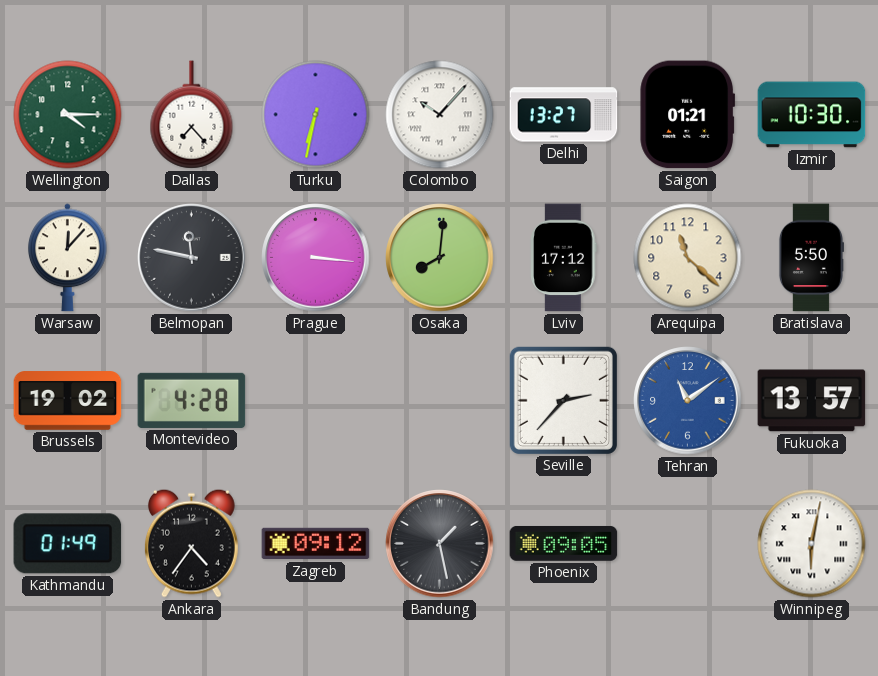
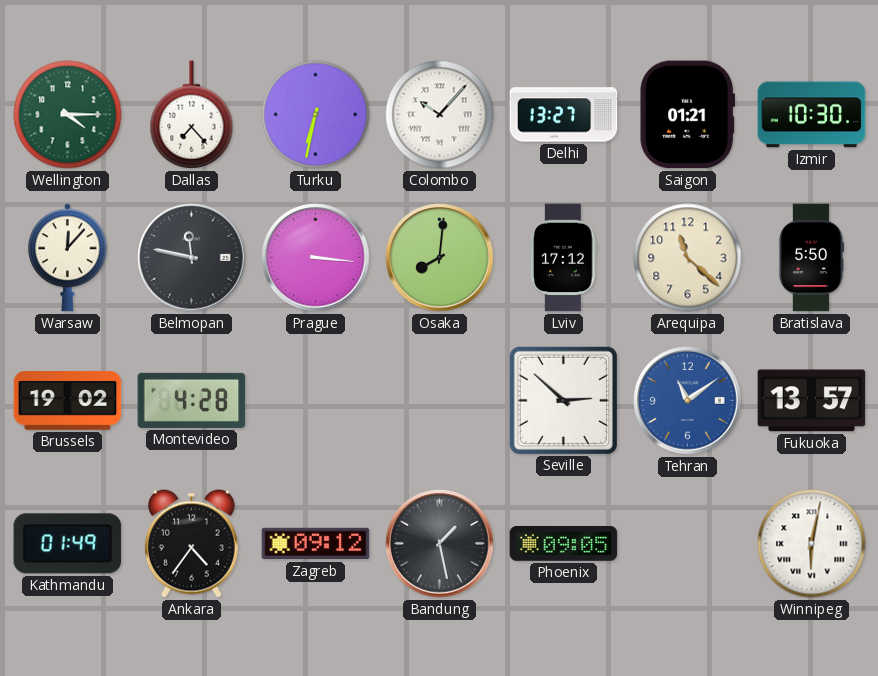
Seville: 2:37 -> 2:52
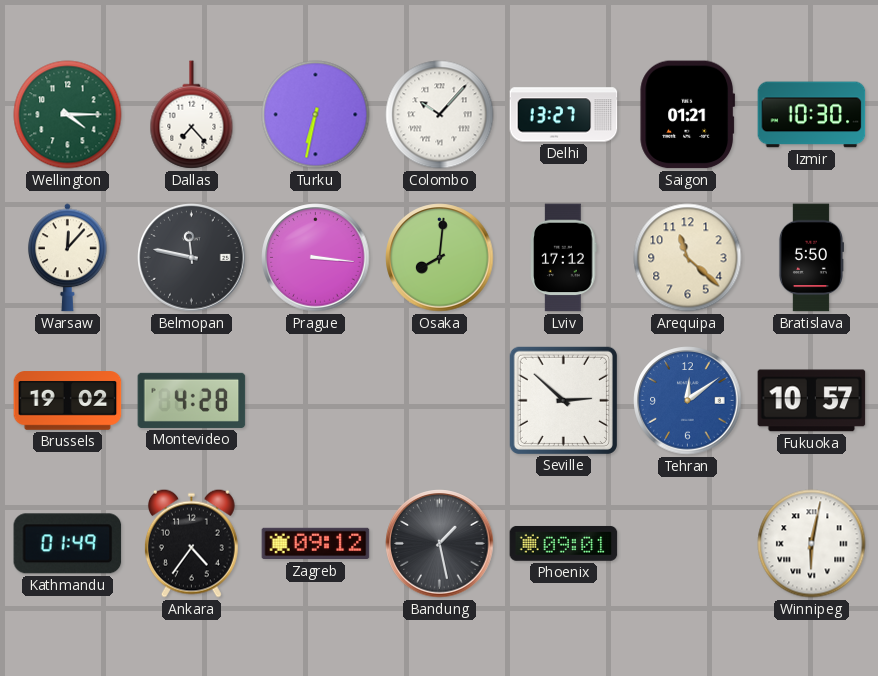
Tehran: 11:09 -> 12:09
Fukuoka: 13:57 -> 10:57
Phoenix: 09:05 -> 09:01
